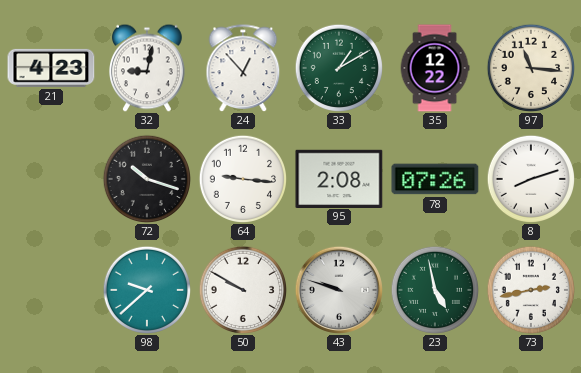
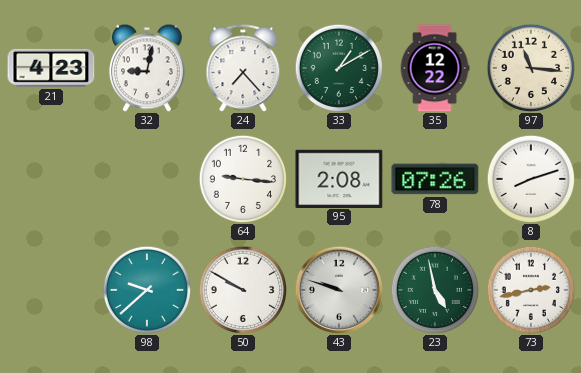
24: 12:53 -> 7:23
72: 10:18 -> none
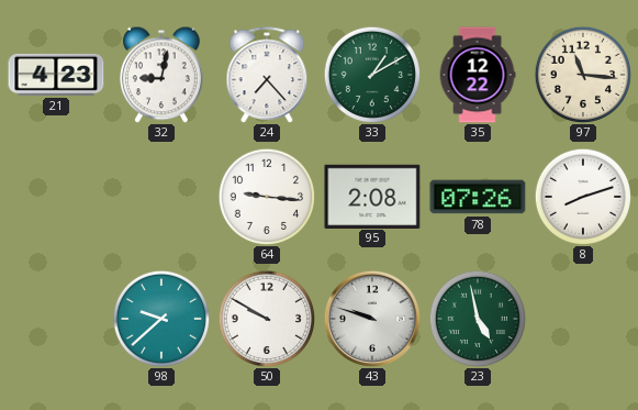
73: 2:43 -> none
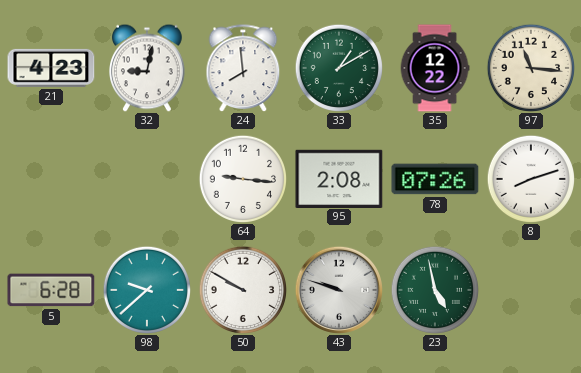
24: 7:23 -> 7:59
5: none -> 6:28
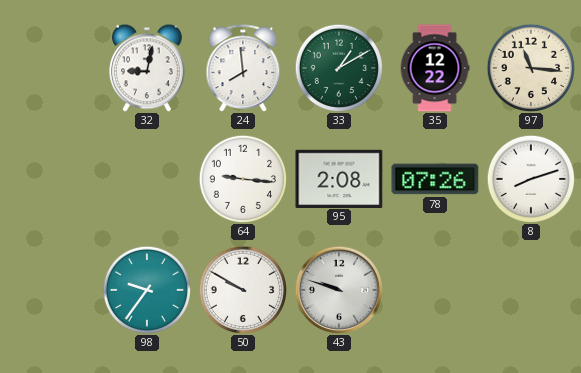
21: 4:23 -> none
5: 6:28 -> none
98: 9:38 -> 9:36
23: 4:58 -> none
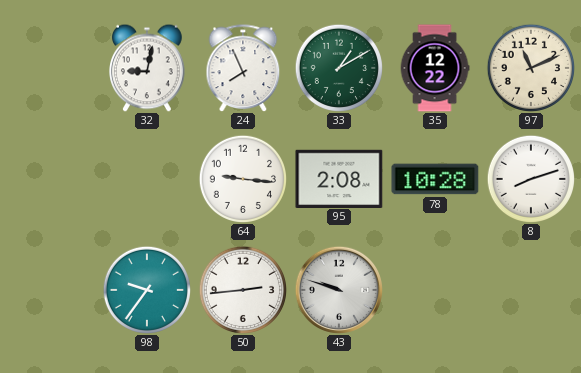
24: 7:59 -> 7:56
97: 11:16 -> 11:11
78: 07:26 -> 10:28
50: 9:50 -> 2:44
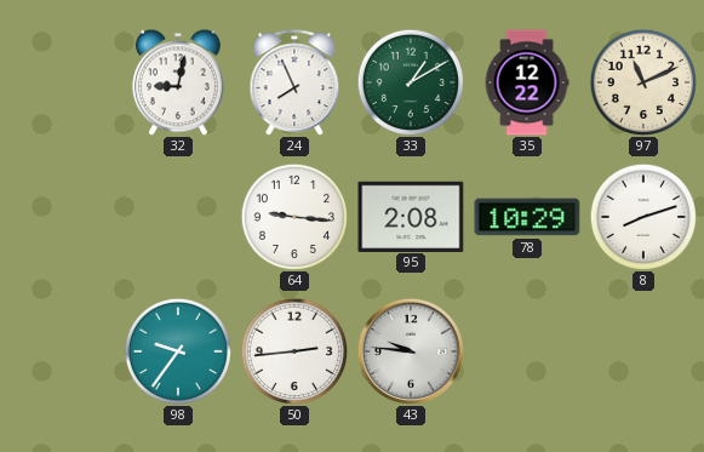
78: 10:28 -> 10:29
43: 9:48 -> 9:46
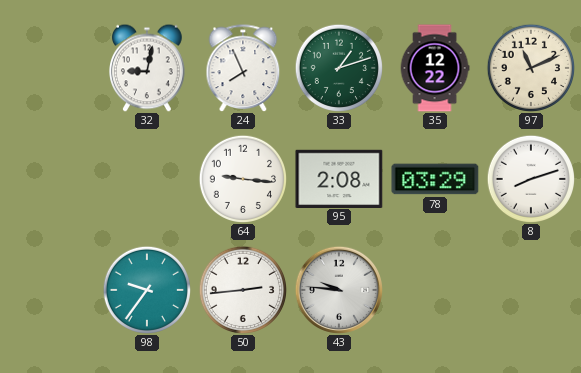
33: 1:10 -> 1:12
78: 10:29 -> 03:29
